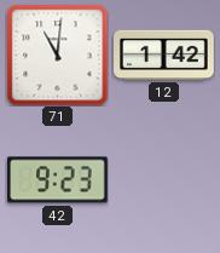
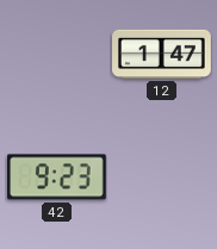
71: 11:01 -> none
12: 1:42 -> 1:47
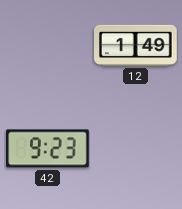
12: 1:47 -> 1:49
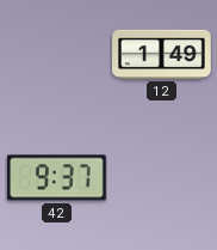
42: 9:23 -> 9:37
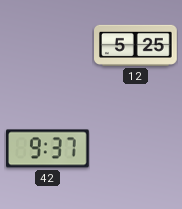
12: 1:49 -> 5:25
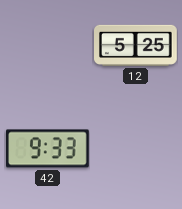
42: 9:37 -> 9:33
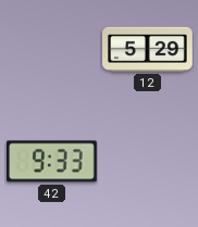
12: 5:25 -> 5:29
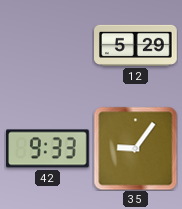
35: none -> 9:06
